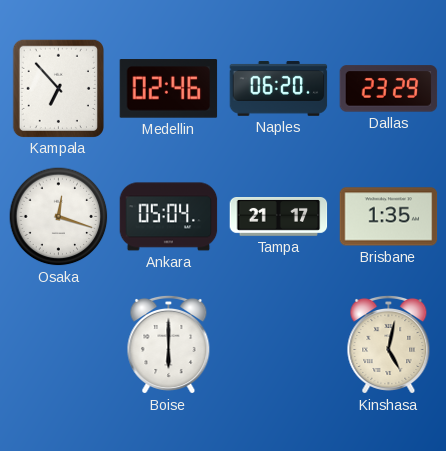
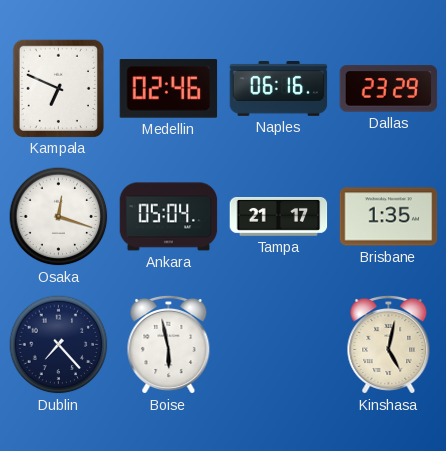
Kampala: 6:53 -> 6:49
Naples: 06:20 -> 06:16
Dublin: none -> 7:23
Boise: 6:00 -> 5:58
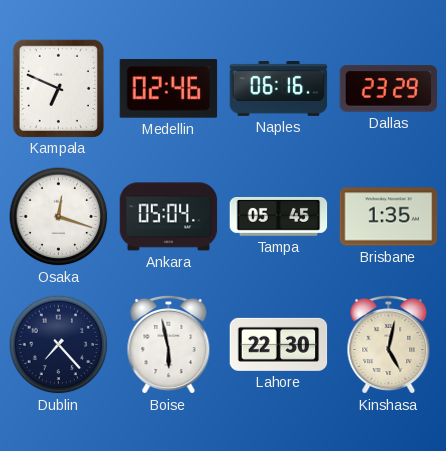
Tampa: 21:17 -> 05:45
Lahore: none -> 22:30
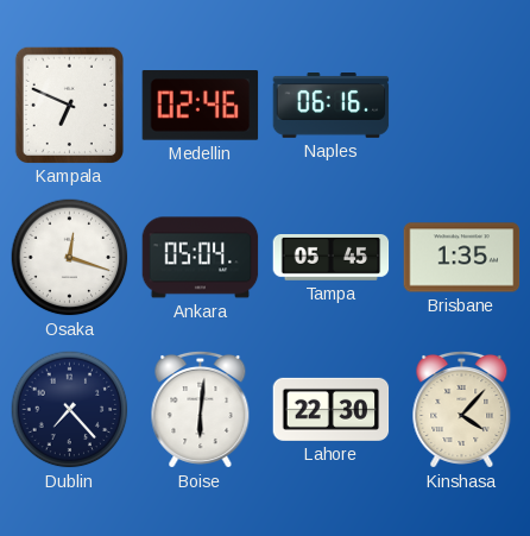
Dallas: 23:29 -> none
Boise: 5:58 -> 6:01
Kinshasa: 5:02 -> 4:07
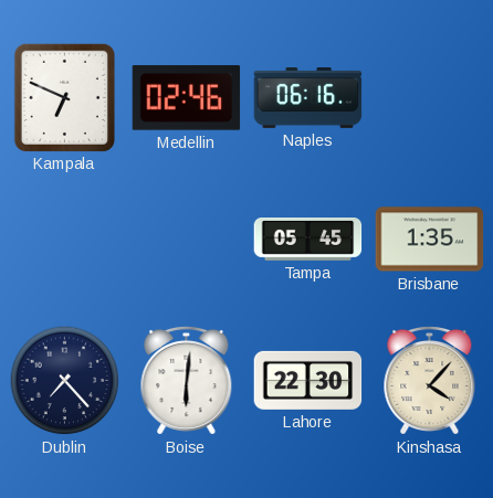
Osaka: 12:18 -> none
Ankara: 05:04 -> none
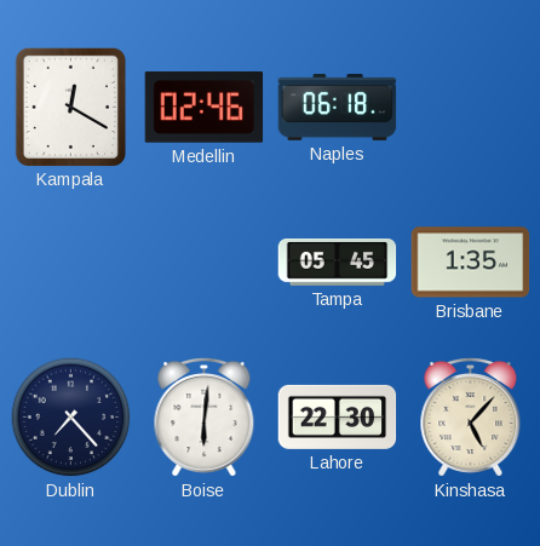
Kampala: 6:49 -> 12:20
Naples: 06:16 -> 06:18
Kinshasa: 4:07 -> 5:07
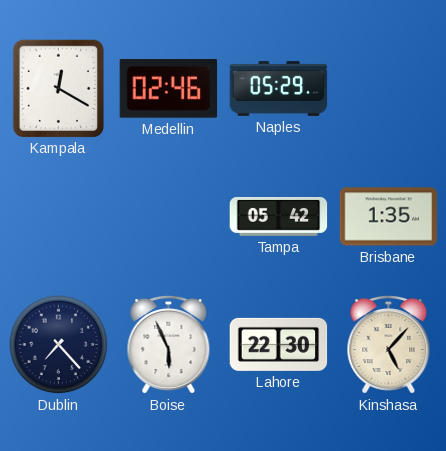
Naples: 06:18 -> 05:29
Tampa: 05:45 -> 05:42
Boise: 6:01 -> 5:56
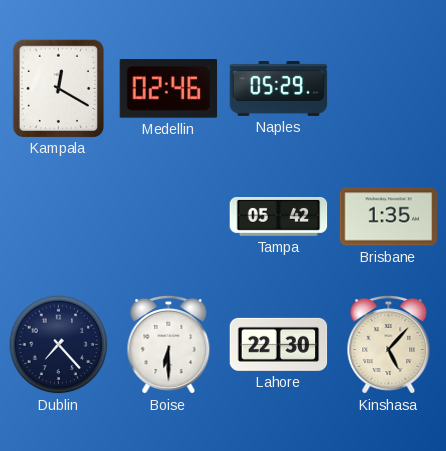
Boise: 5:56 -> 6:30
